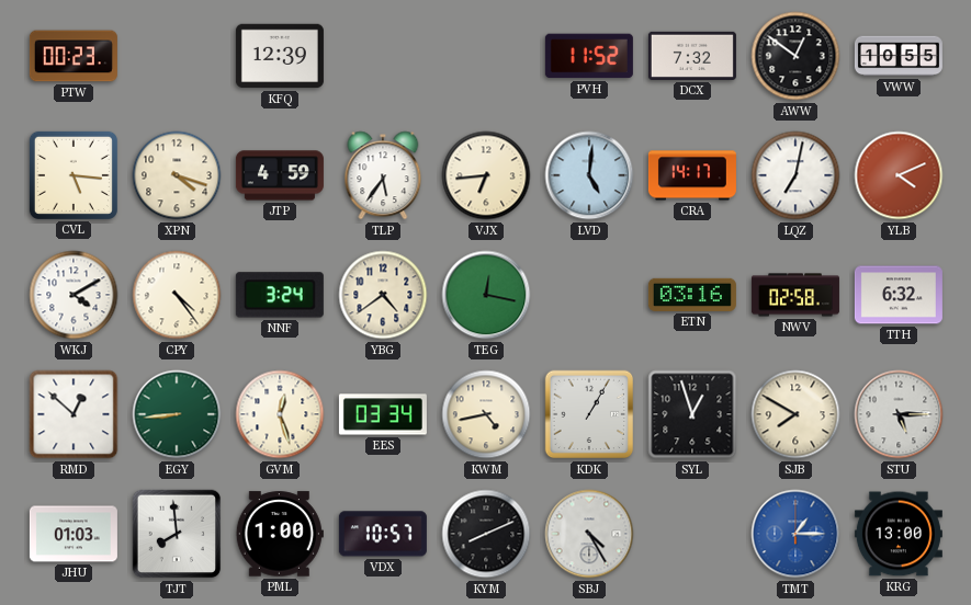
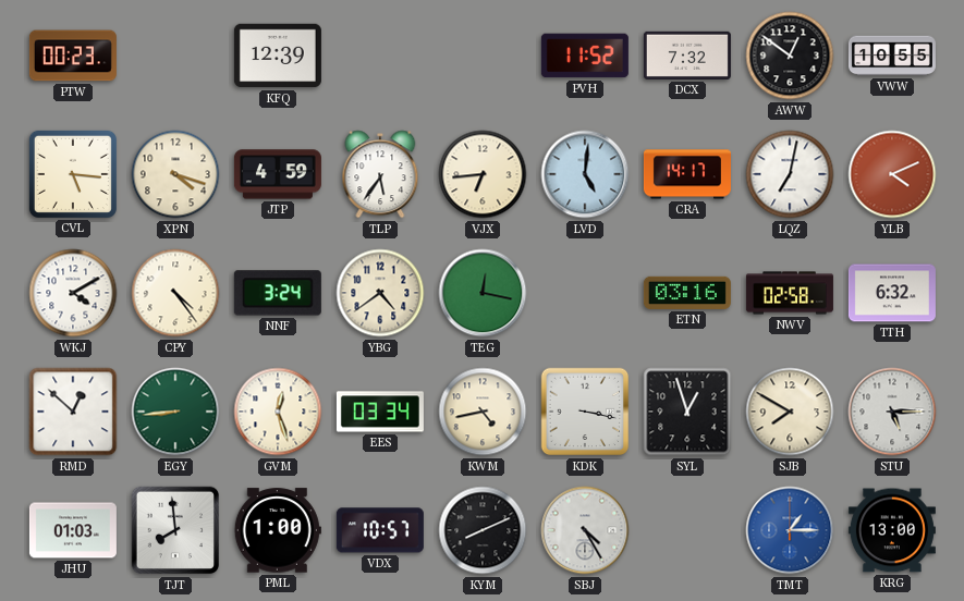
KDK: 1:05 -> 3:17
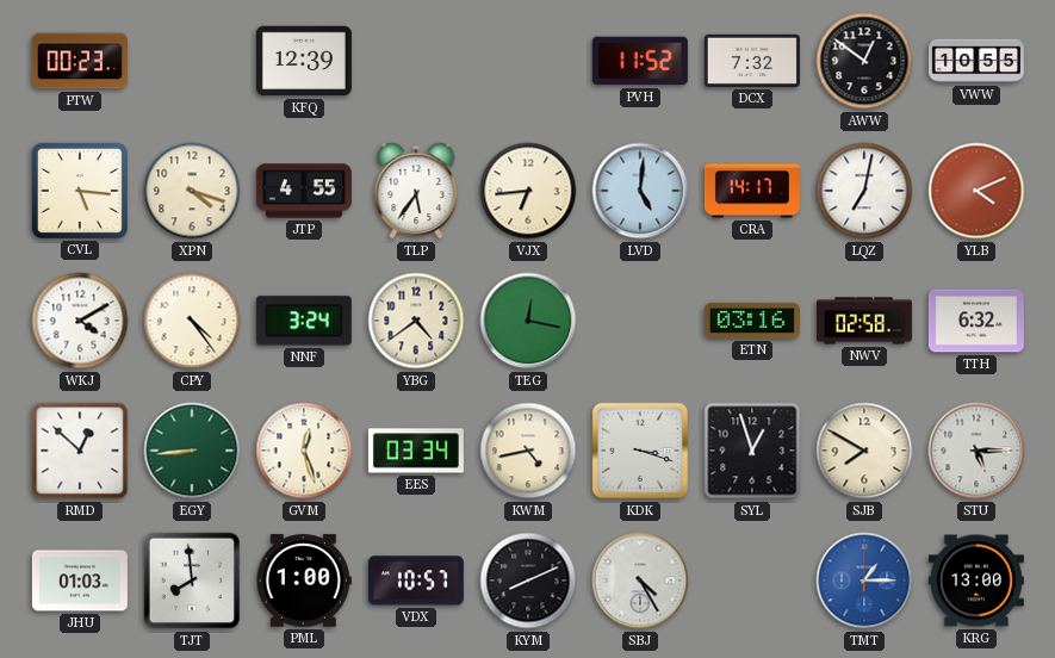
JTP: 4:59 -> 4:55
KDK: 3:17 -> 3:18
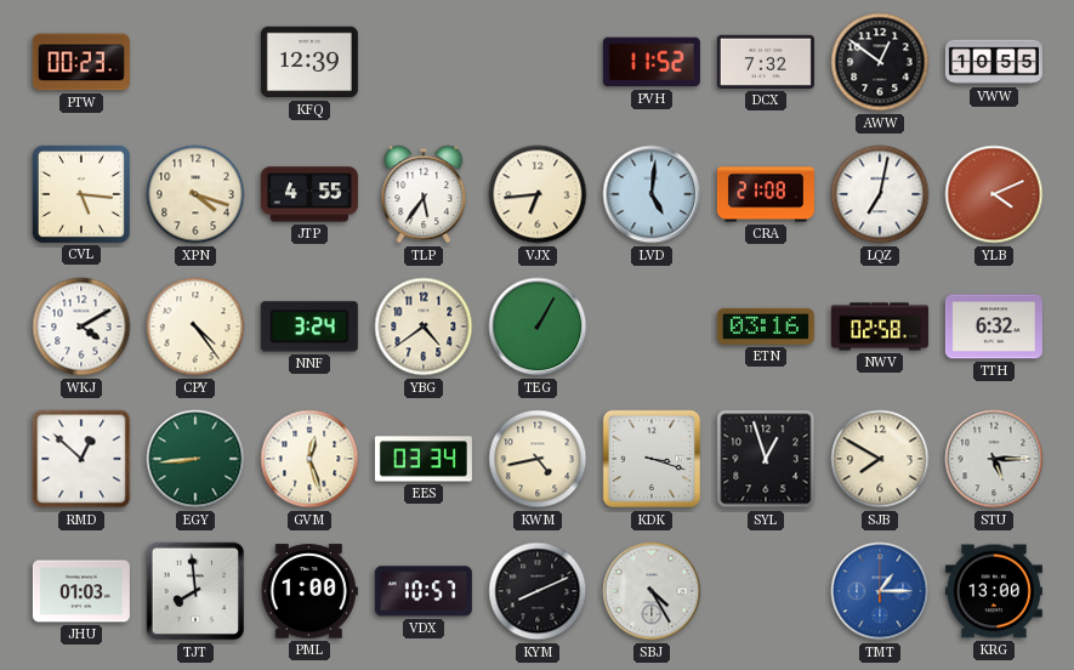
CRA: 14:17 -> 21:08
TEG: 12:17 -> 1:05
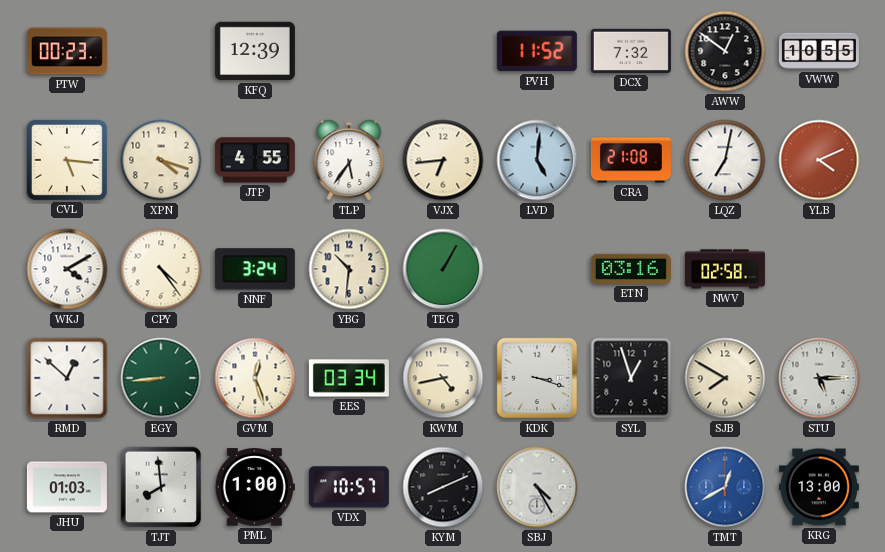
YBG: 4:39 -> 10:31
TTH: 6:32 -> none
TMT: 1:15 -> 12:40
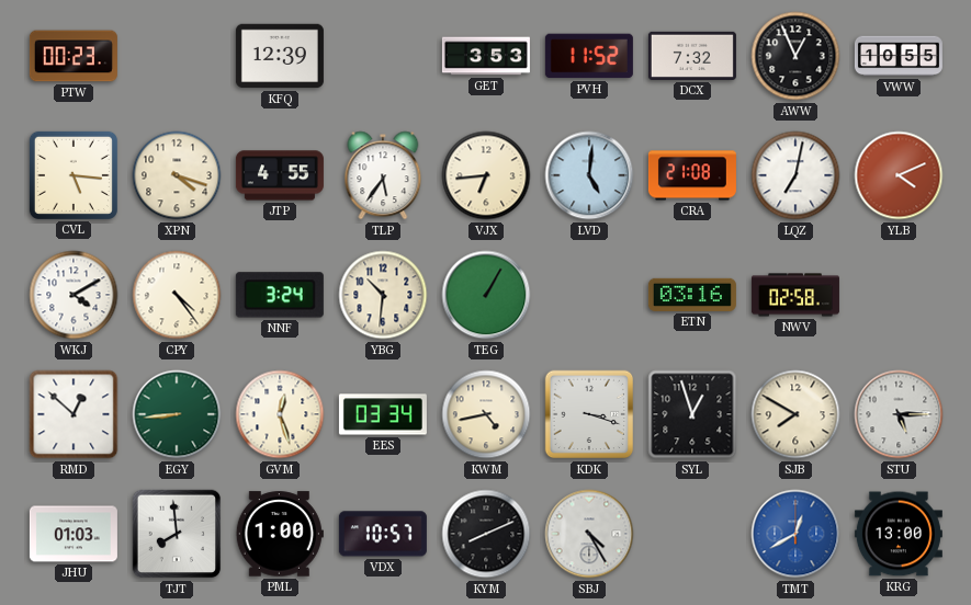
GET: none -> 3:53
AWW: 12:51 -> 12:56
